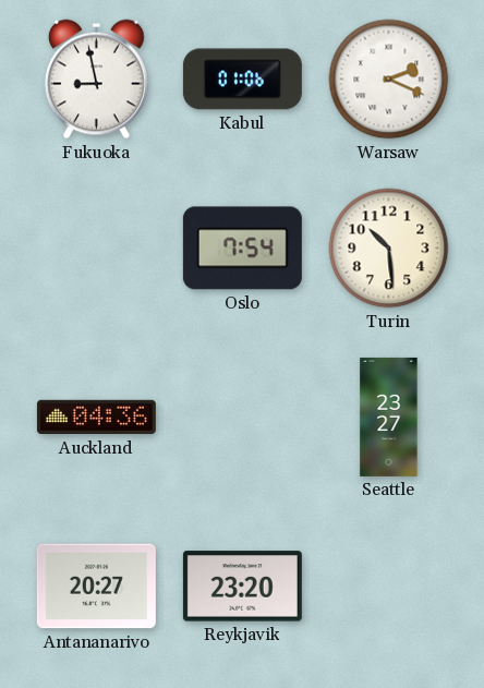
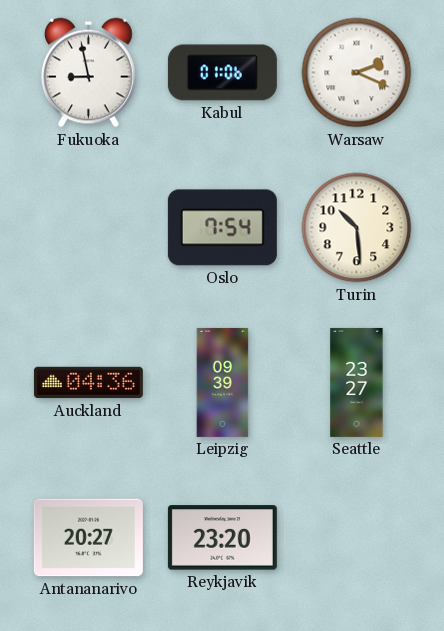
Leipzig: none -> 09:39
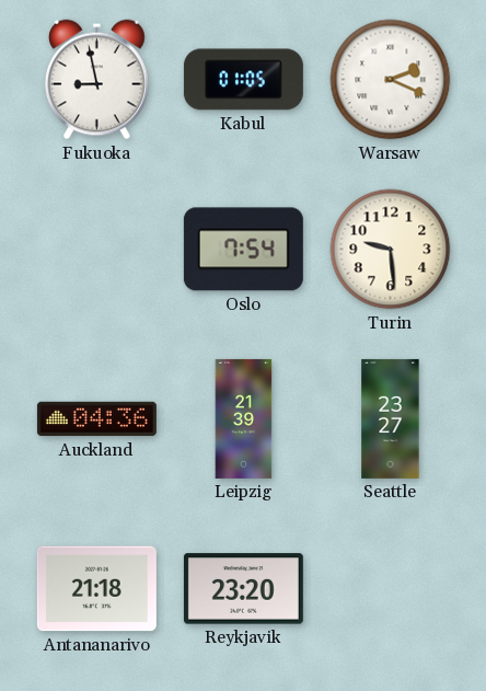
Kabul: 01:06 -> 01:05
Turin: 10:29 -> 9:29
Leipzig: 09:39 -> 21:39
Antananarivo: 20:27 -> 21:18
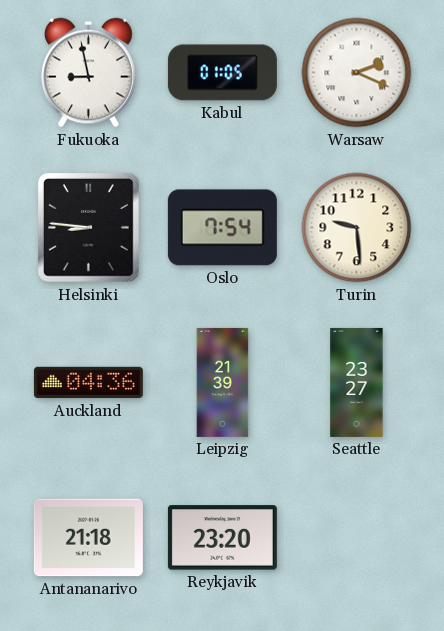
Helsinki: none -> 8:46
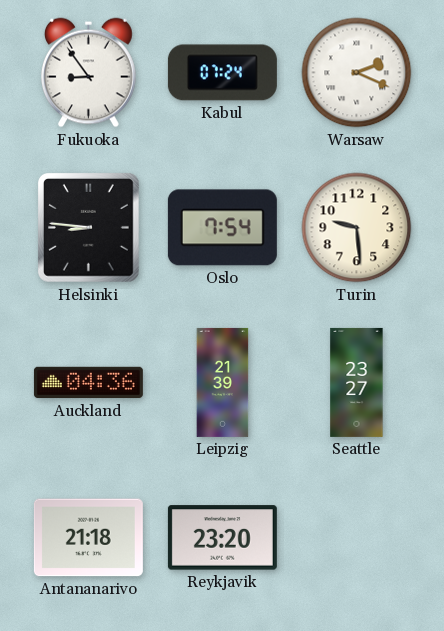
Fukuoka: 8:58 -> 8:54
Kabul: 01:05 -> 07:24
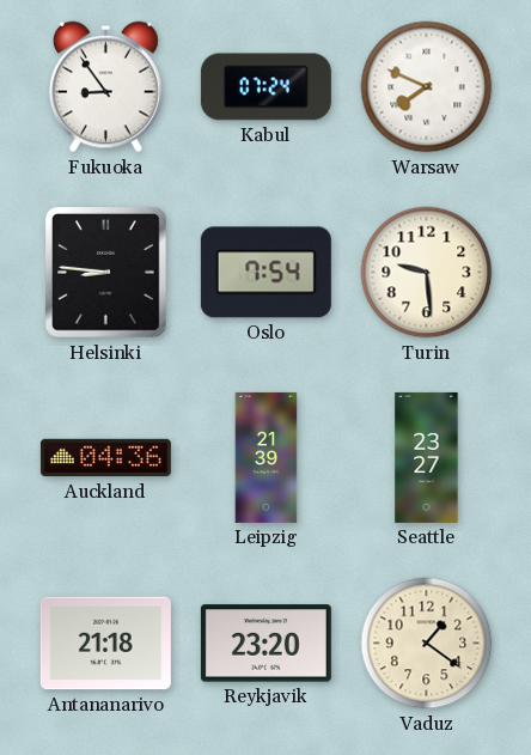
Warsaw: 2:19 -> 7:49
Vaduz: none -> 1:21
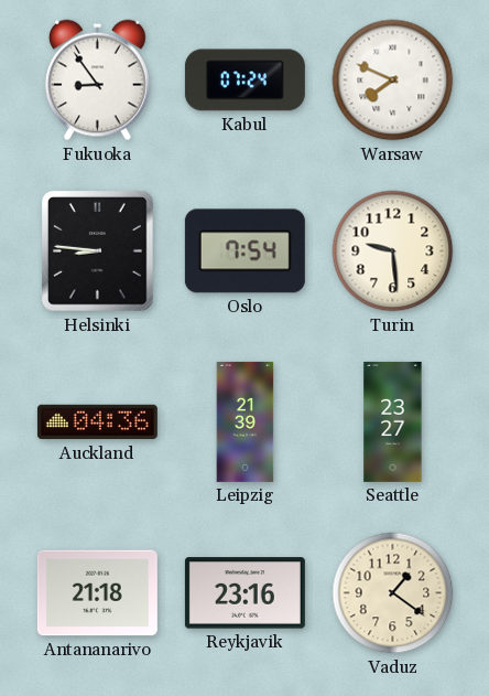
Reykjavik: 23:20 -> 23:16
